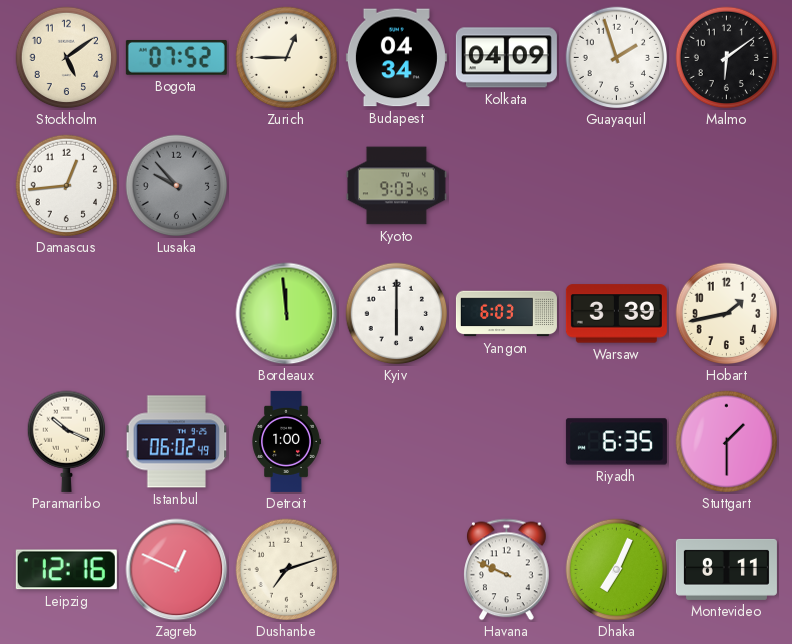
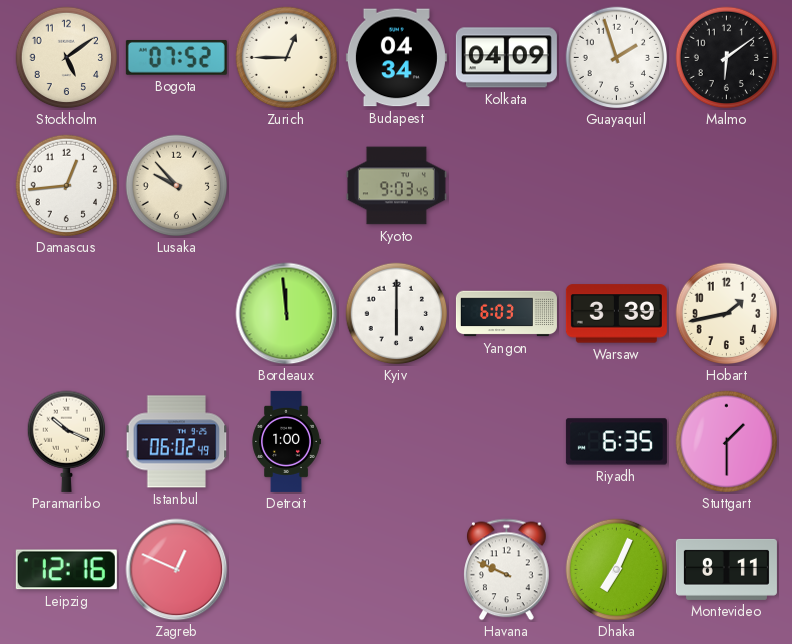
Lusaka dial: grey -> cream
Dushanbe: 7:12 -> none
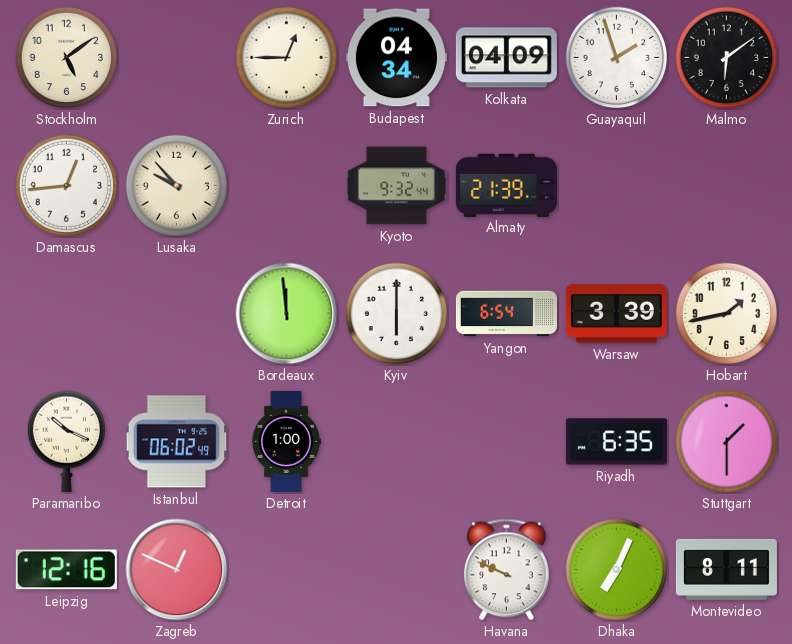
Bogota: 07:52 -> none
Kyoto: 9:03 -> 9:32
Almaty: none -> 21:39
Yangon: 6:03 -> 6:54
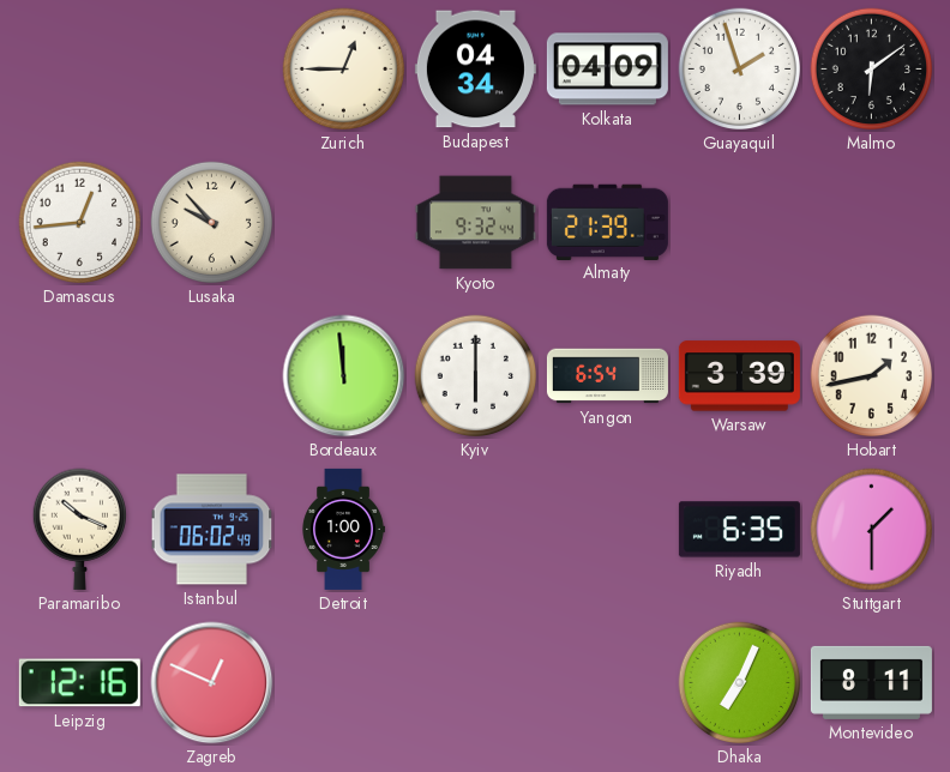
Stockholm: 5:09 -> none
Havana: 9:49 -> none
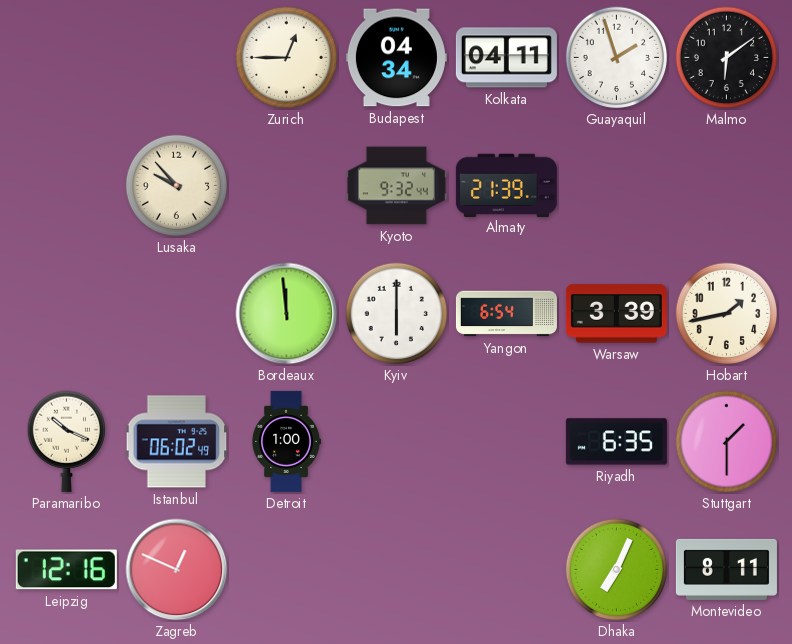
Kolkata: 04:09 -> 04:11
Damascus: 12:44 -> none
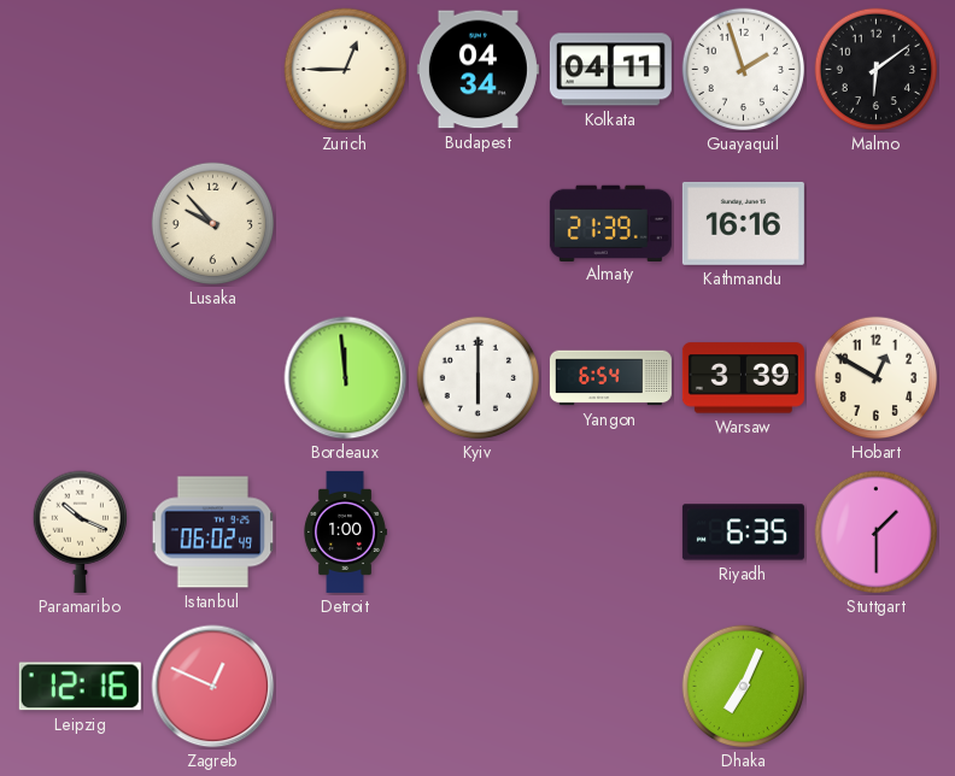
Kyoto: 9:32 -> none
Kathmandu: none -> 16:16
Hobart: 1:43 -> 12:50
Montevideo: 8:11 -> none
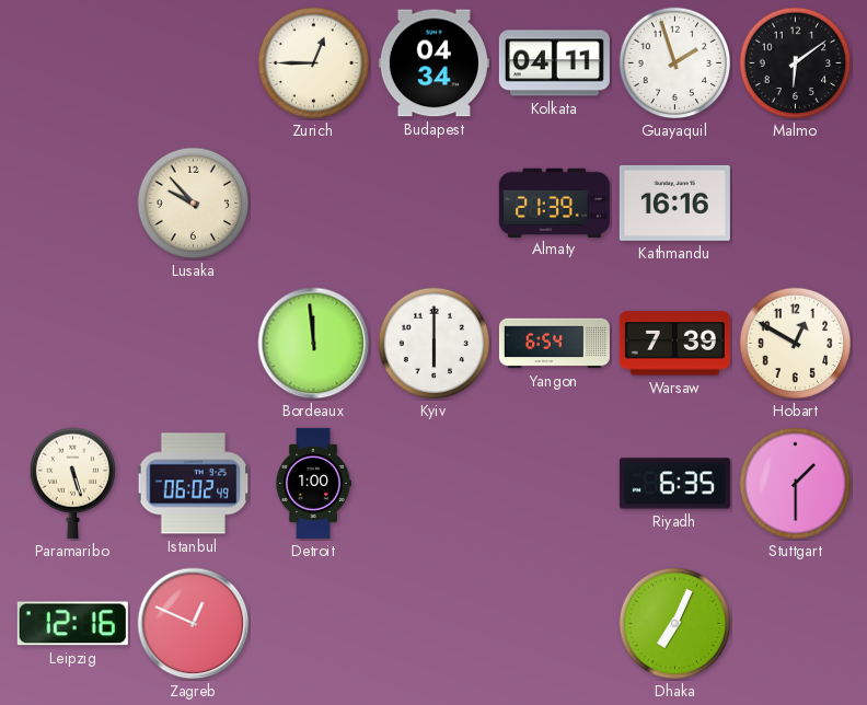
Warsaw: 3:39 -> 7:39
Paramaribo: 10:19 -> 5:27
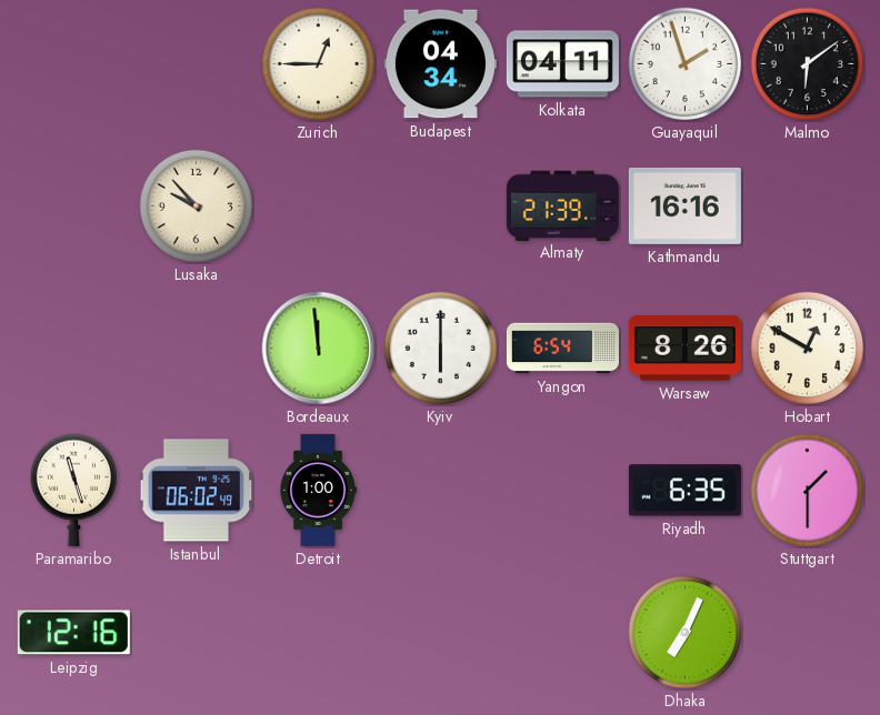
Warsaw: 7:39 -> 8:26
Paramaribo: 5:27 -> 11:27
Zagreb: 12:49 -> none
